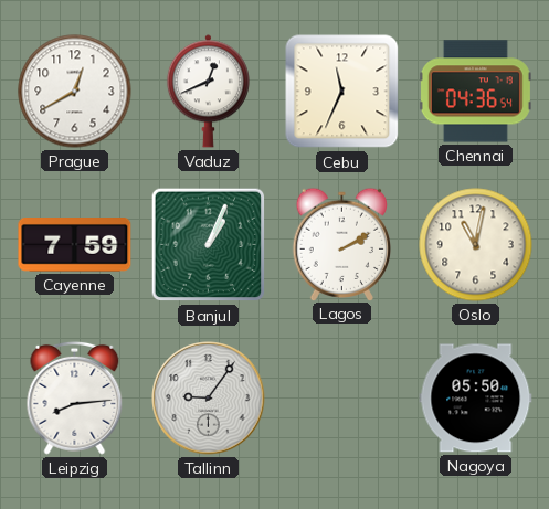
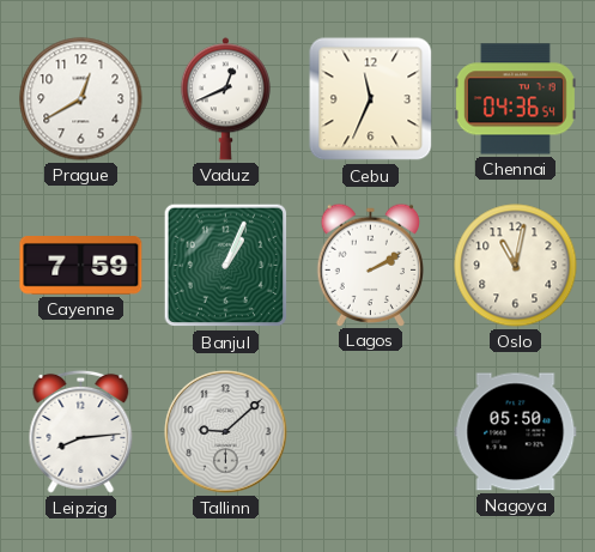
Tallinn: 9:06 -> 9:08
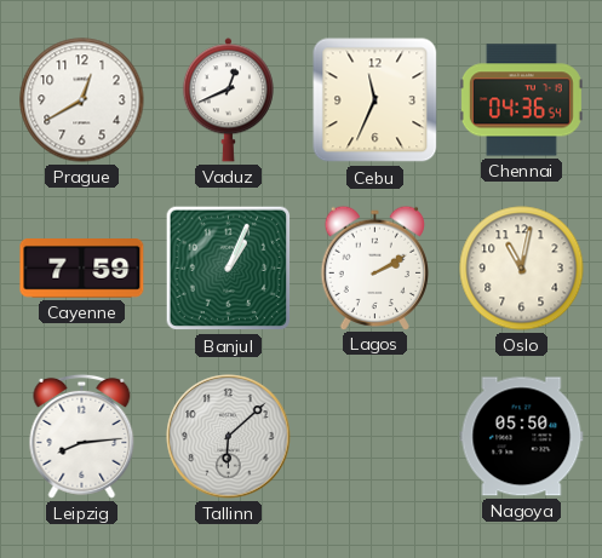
Tallinn: 9:08 -> 6:08
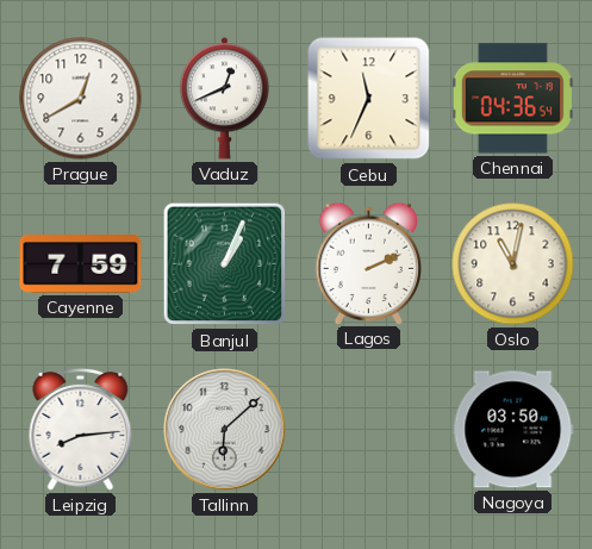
Lagos: 2:10 -> 2:11
Nagoya: 05:50 -> 03:50
